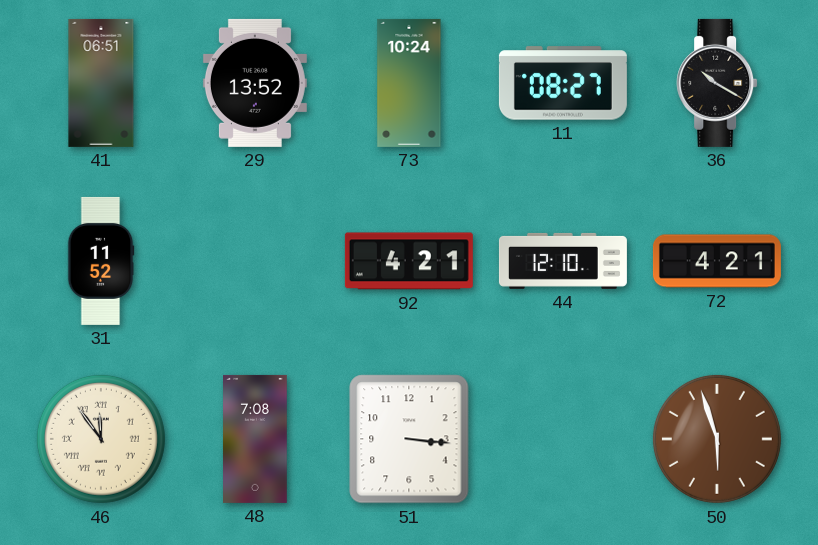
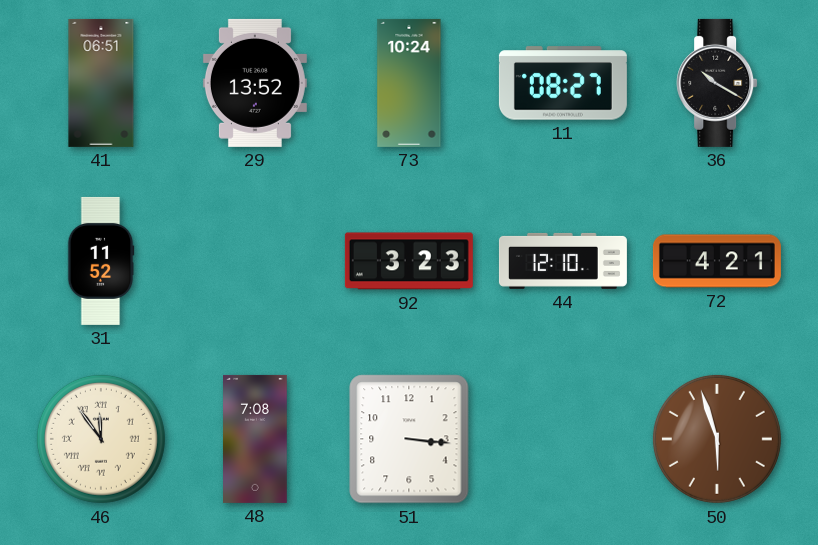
92: 4:21 -> 3:23
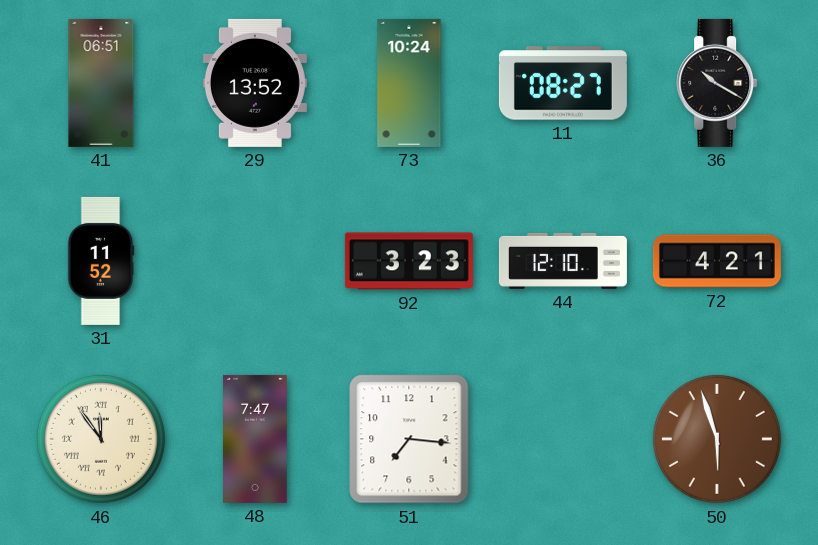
48: 7:08 -> 7:47
51: 3:16 -> 7:16
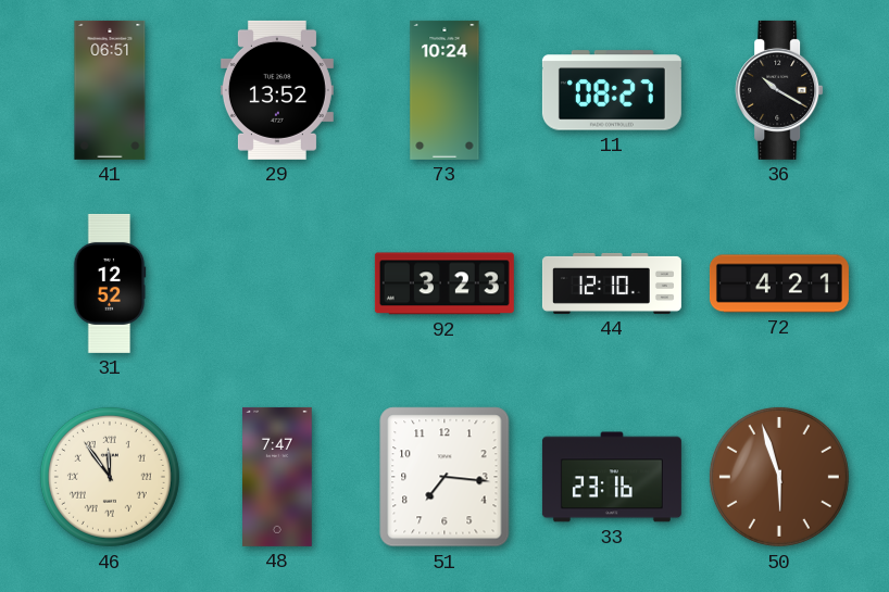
31: 11:52 -> 12:52
33: none -> 23:16
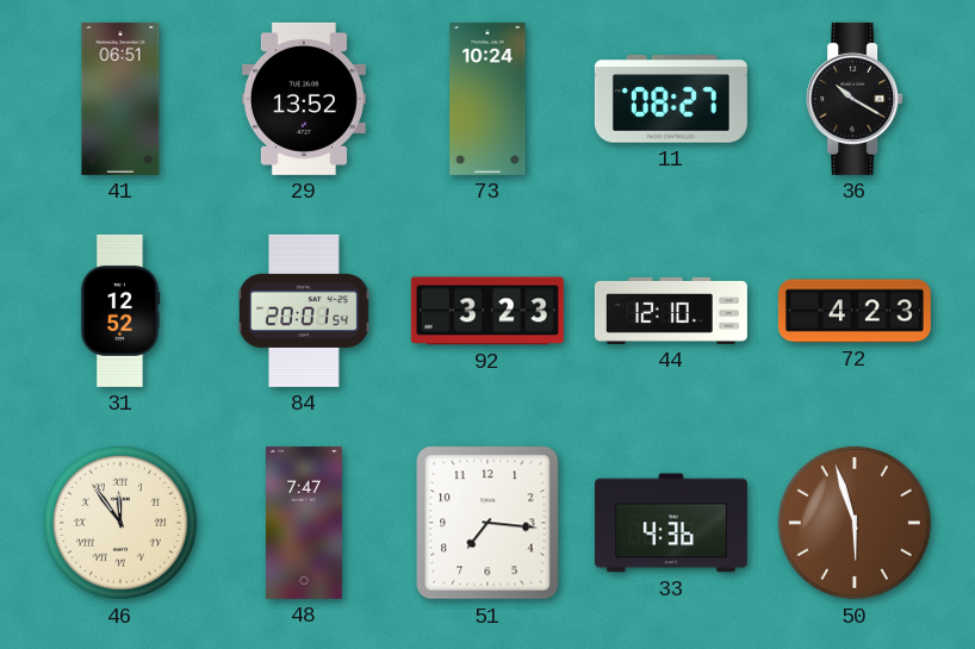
84: none -> 20:01
72: 4:21 -> 4:23
33: 23:16 -> 4:36
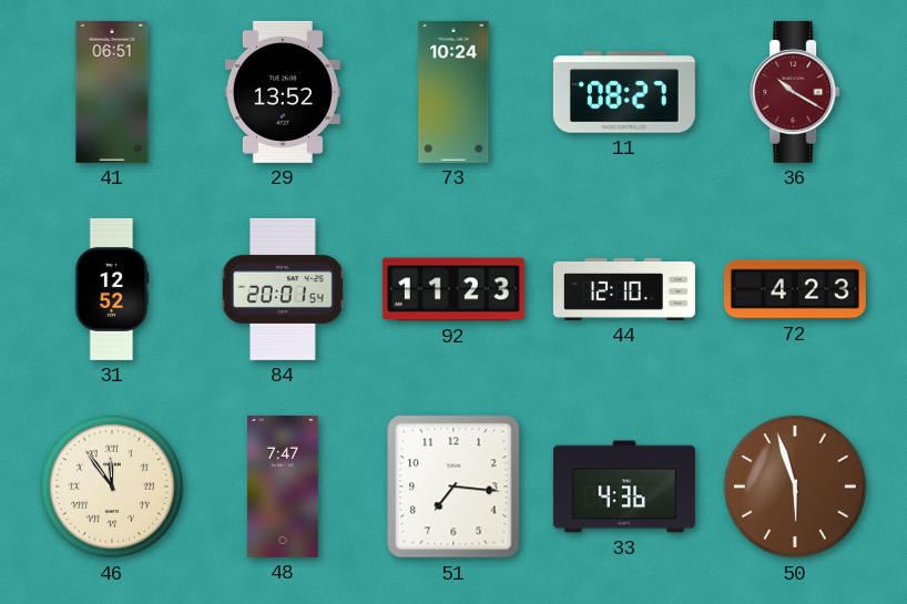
36 dial: black -> burgundy
92: 3:23 -> 11:23
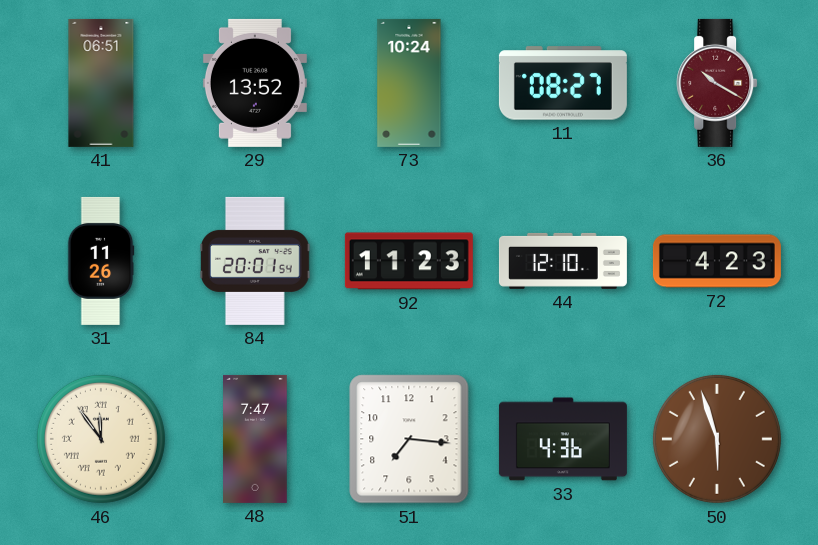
31: 12:52 -> 11:26
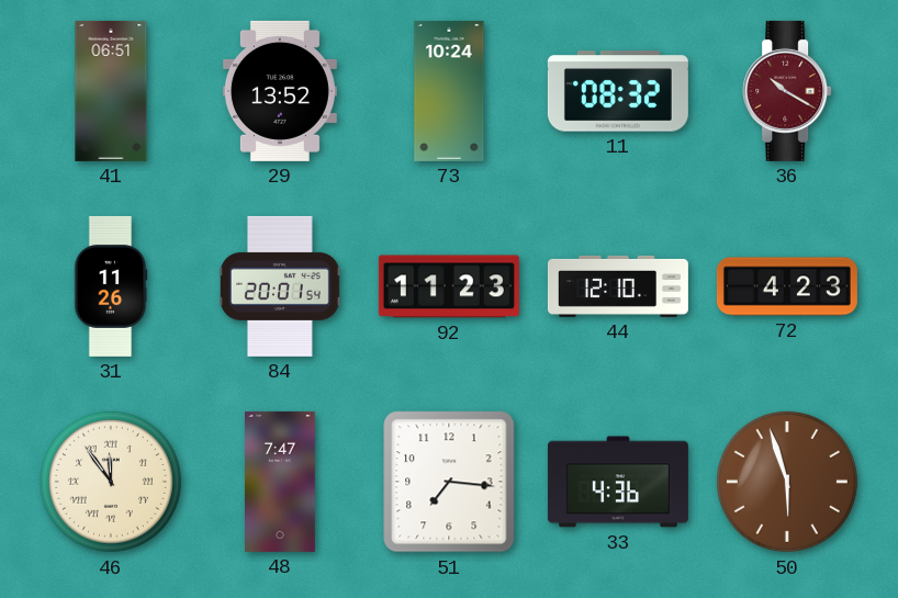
11: 08:27 -> 08:32
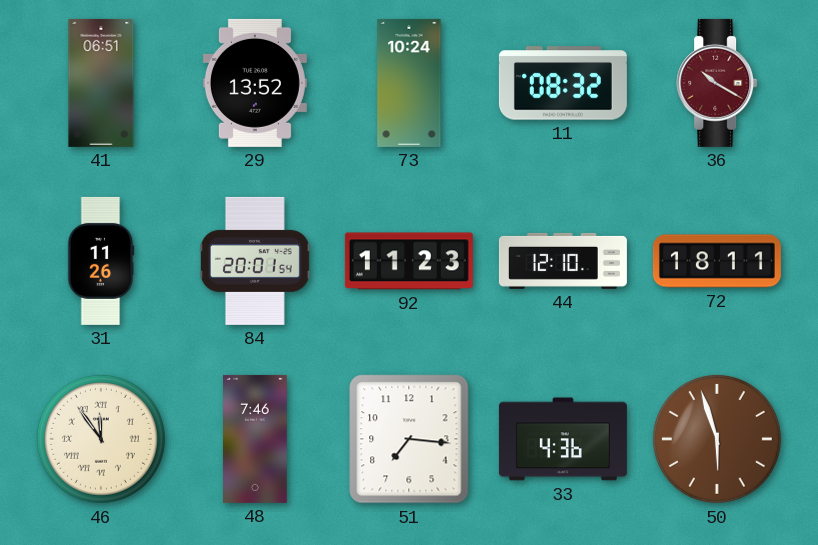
72: 4:23 -> 18:11
48: 7:47 -> 7:46
